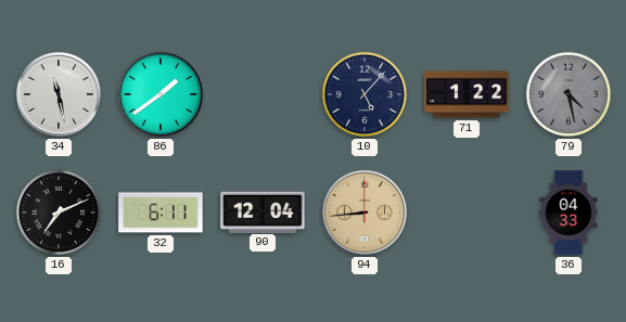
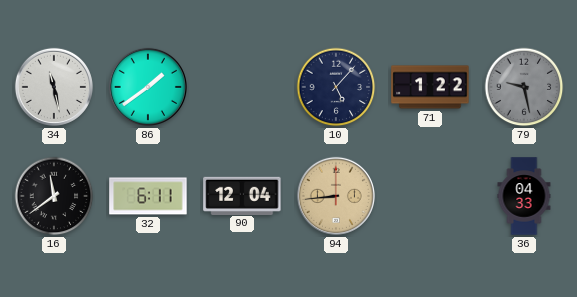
79: 4:28 -> 9:28
16: 7:11 -> 11:39
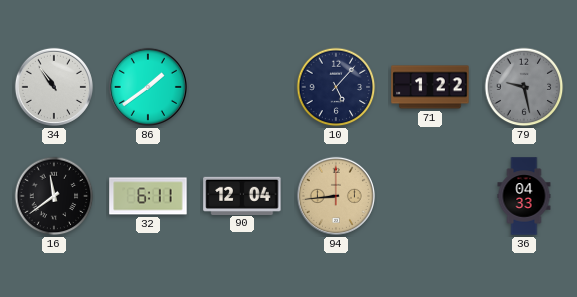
34: 11:28 -> 10:54
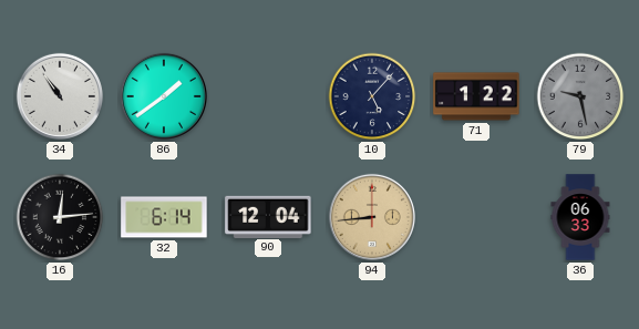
16: 11:39 -> 12:14
32: 6:11 -> 6:14
36: 04:33 -> 06:33
